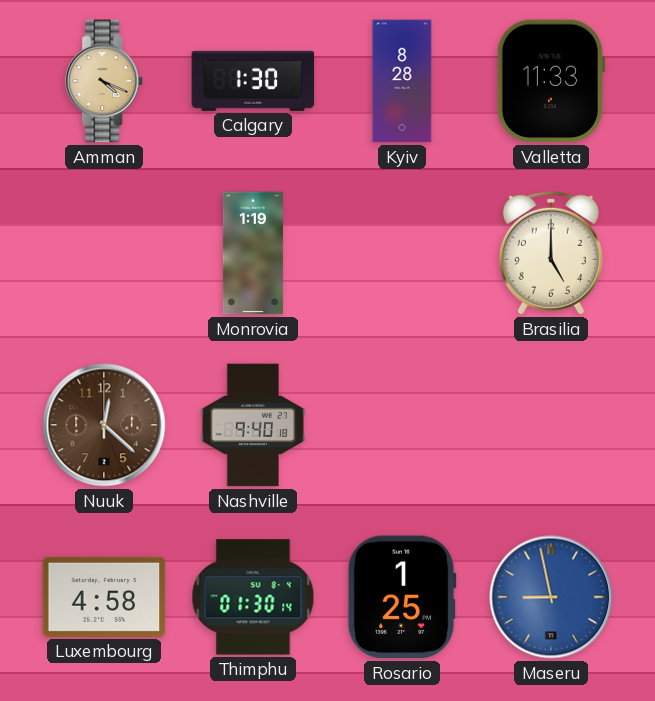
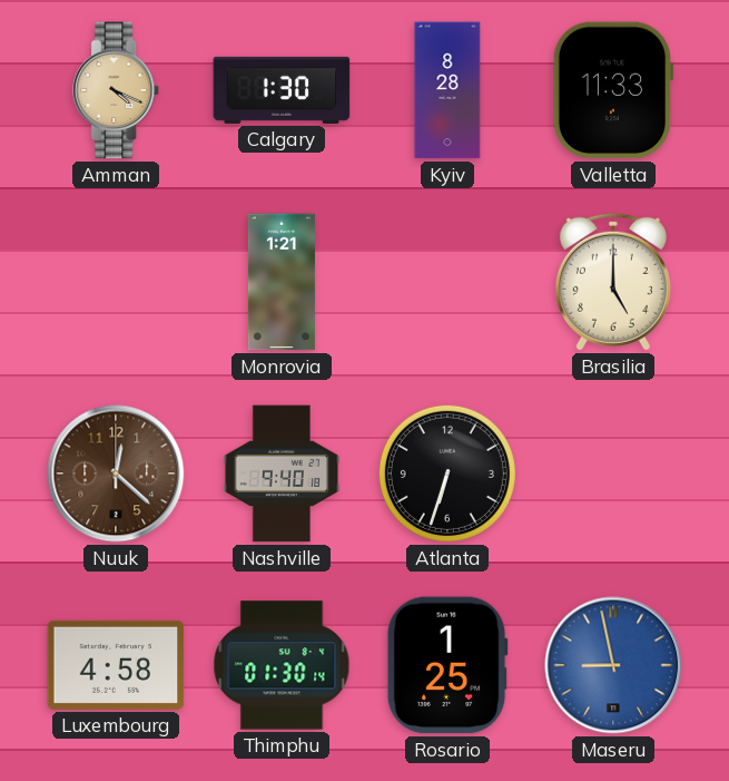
Monrovia: 1:19 -> 1:21
Atlanta: none -> 6:33
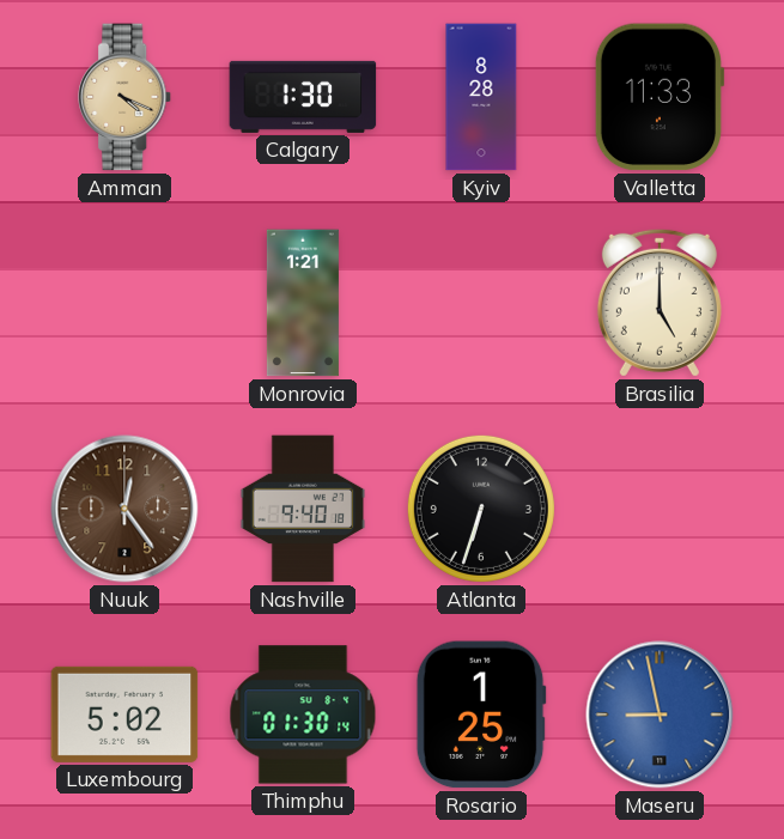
Nuuk: 12:22 -> 12:24
Luxembourg: 4:58 -> 5:02
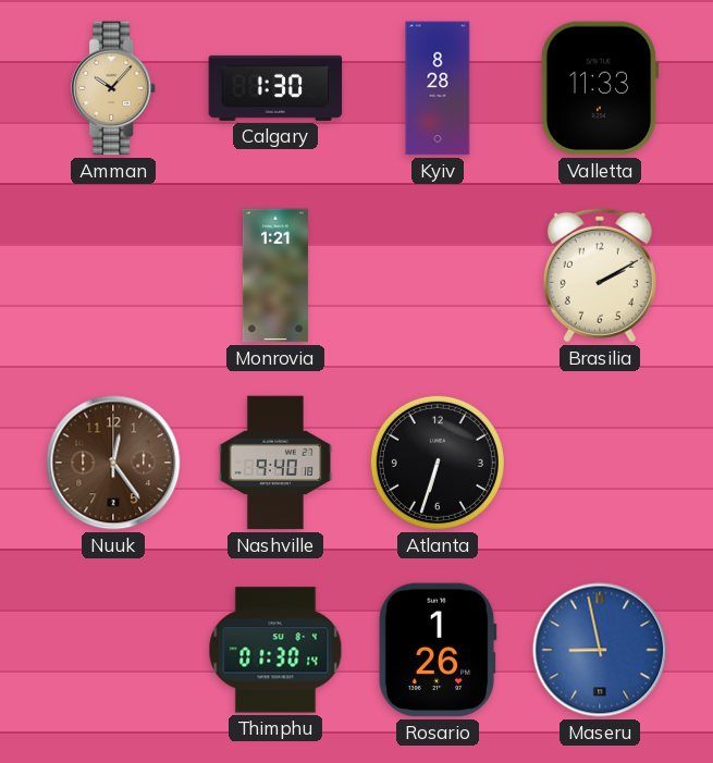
Amman: 4:19 -> 10:07
Brasilia: 5:00 -> 2:10
Luxembourg: 5:02 -> none
Rosario: 1:25 -> 1:26
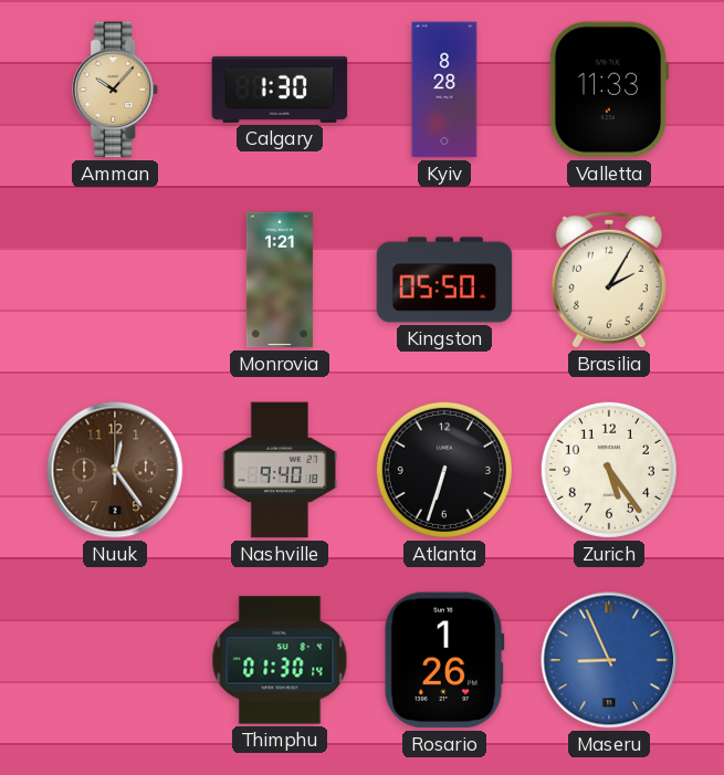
Kingston: none -> 05:50
Brasilia: 2:10 -> 2:05
Zurich: none -> 5:24
Maseru: 8:58 -> 8:56
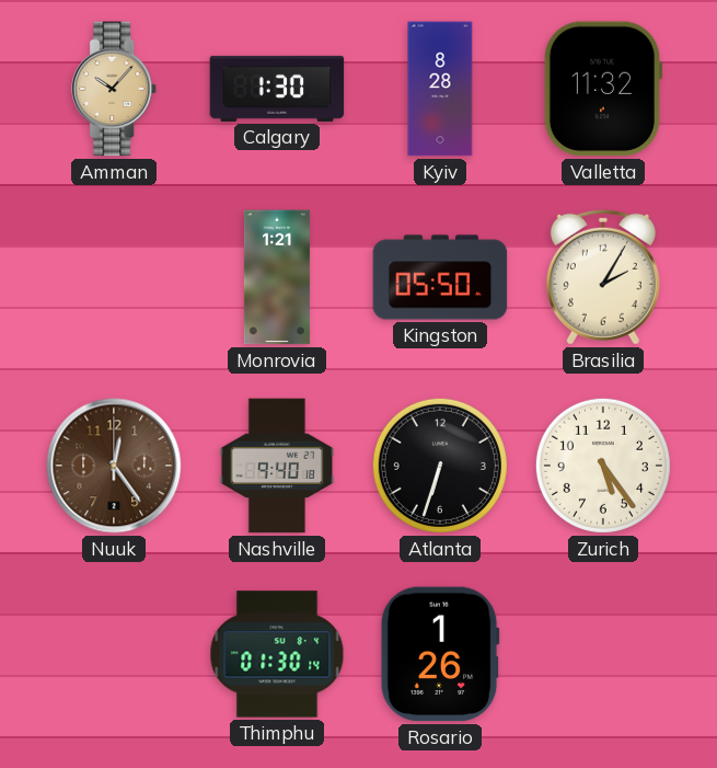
Valletta: 11:33 -> 11:32
Maseru: 8:56 -> none
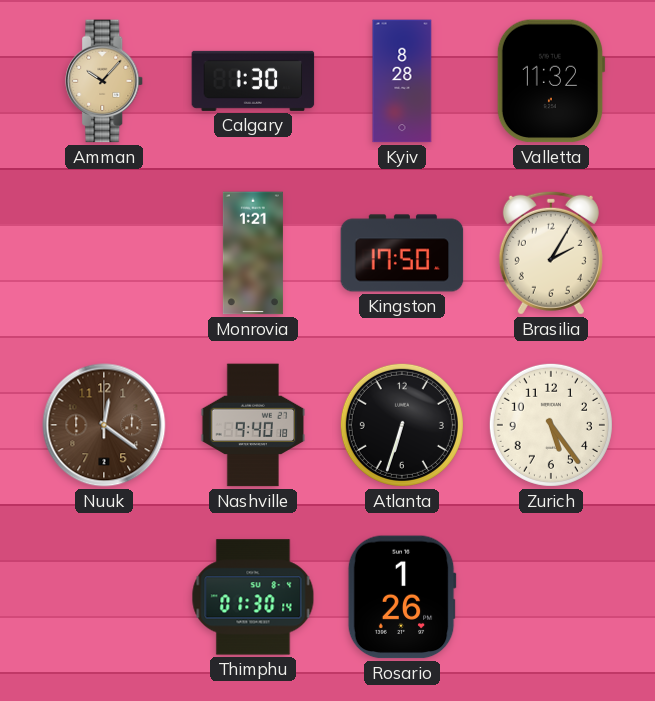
Kingston: 05:50 -> 17:50
Nuuk: 12:24 -> 12:21
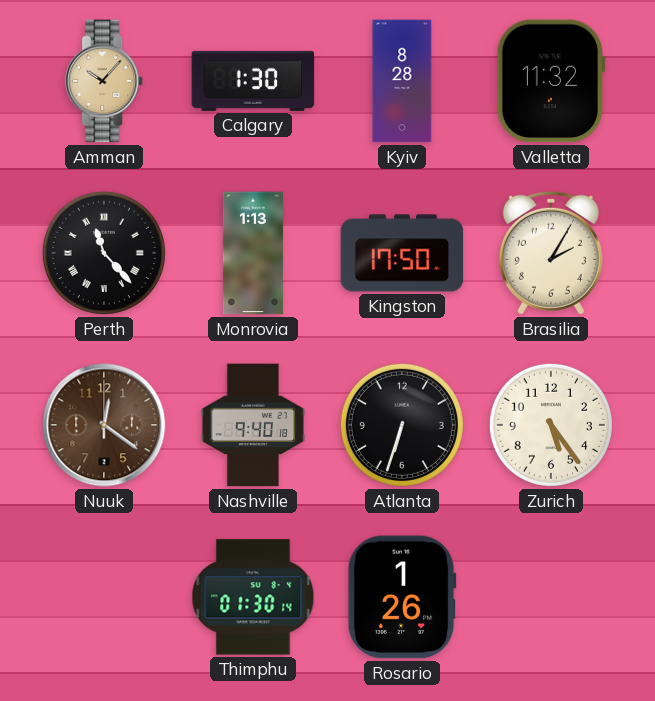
Perth: none -> 11:23
Monrovia: 1:21 -> 1:13
